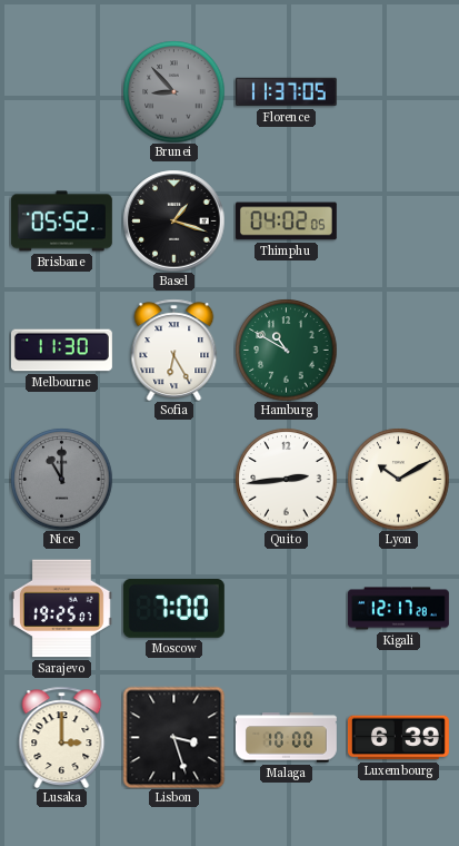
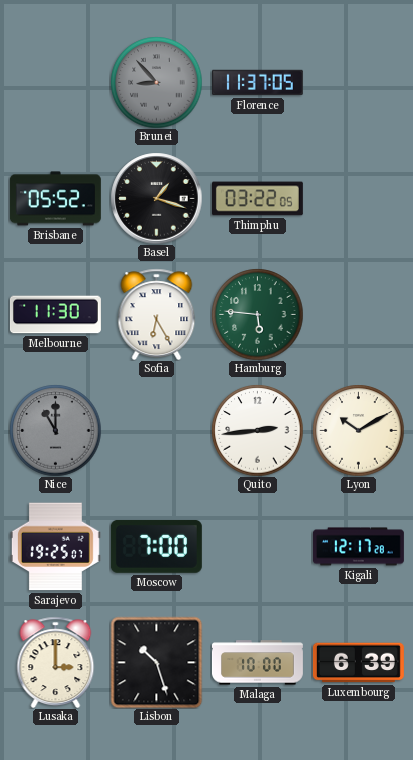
Thimphu: 04:02 -> 03:22
Hamburg: 10:50 -> 5:46
Lisbon: 3:27 -> 10:27
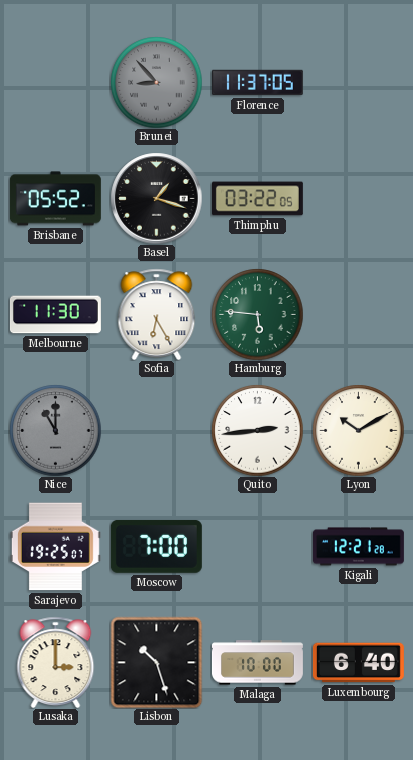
Kigali: 12:17 -> 12:21
Luxembourg: 6:39 -> 6:40
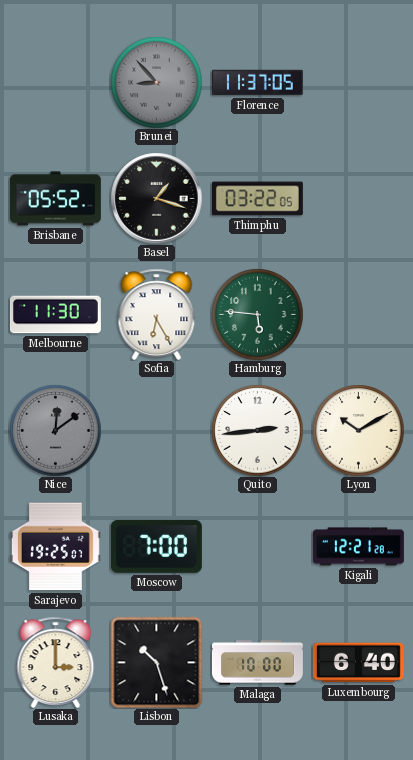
Nice: 11:00 -> 12:09
